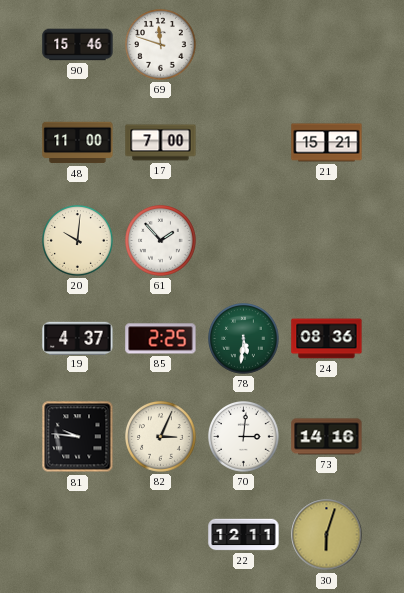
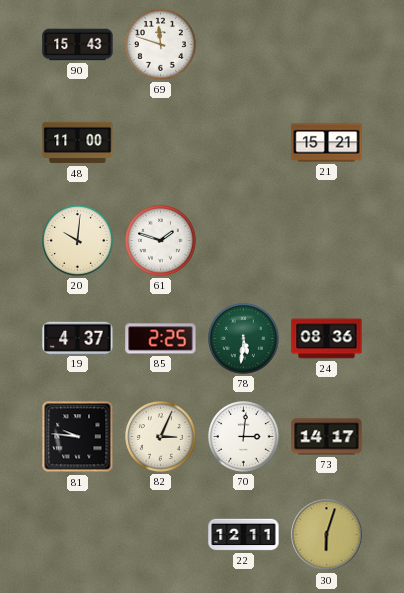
90: 15:46 -> 15:43
17: 7:00 -> none
61: 1:53 -> 1:48
73: 14:16 -> 14:17
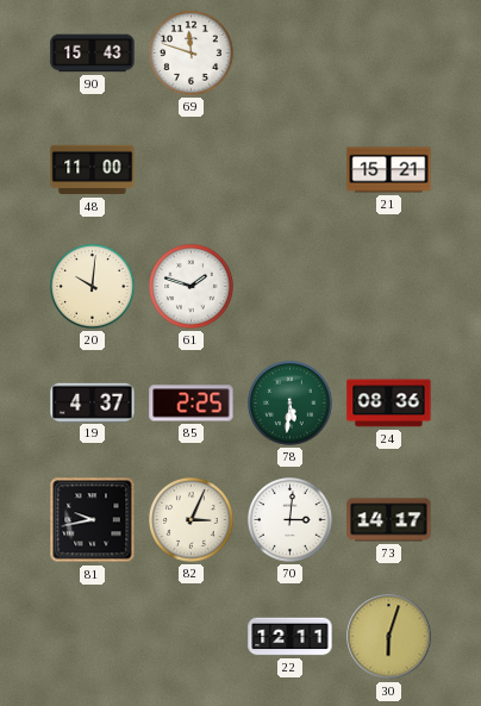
81: 9:46 -> 9:43
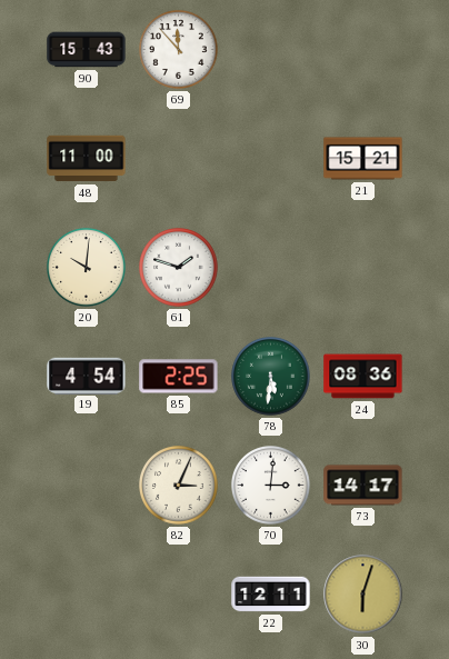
69: 11:48 -> 11:53
19: 4:37 -> 4:54
81: 9:43 -> none
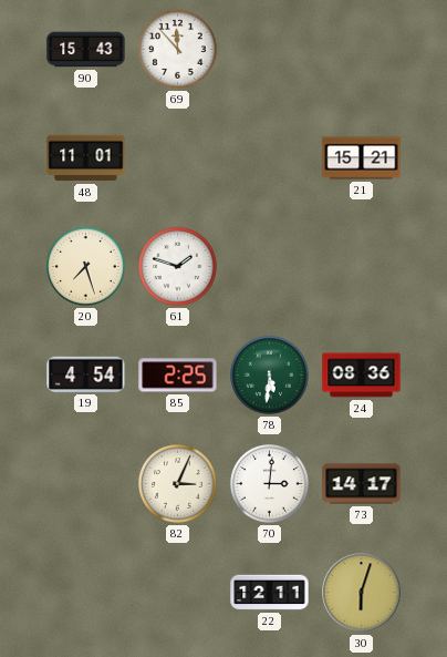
48: 11:00 -> 11:01
20: 10:01 -> 7:27
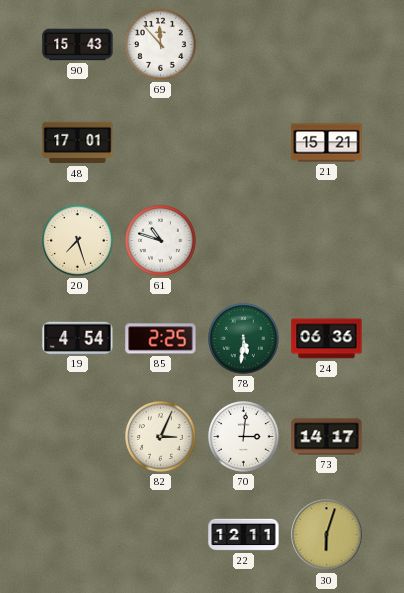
48: 11:01 -> 17:01
61: 1:48 -> 10:48
24: 08:36 -> 06:36
